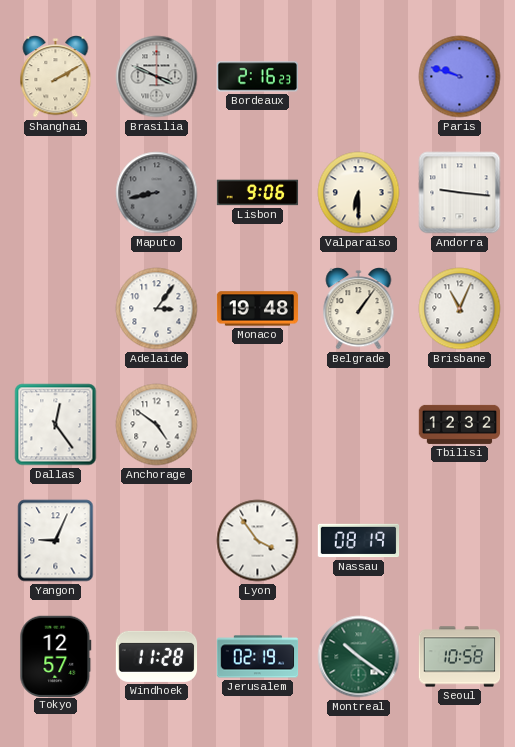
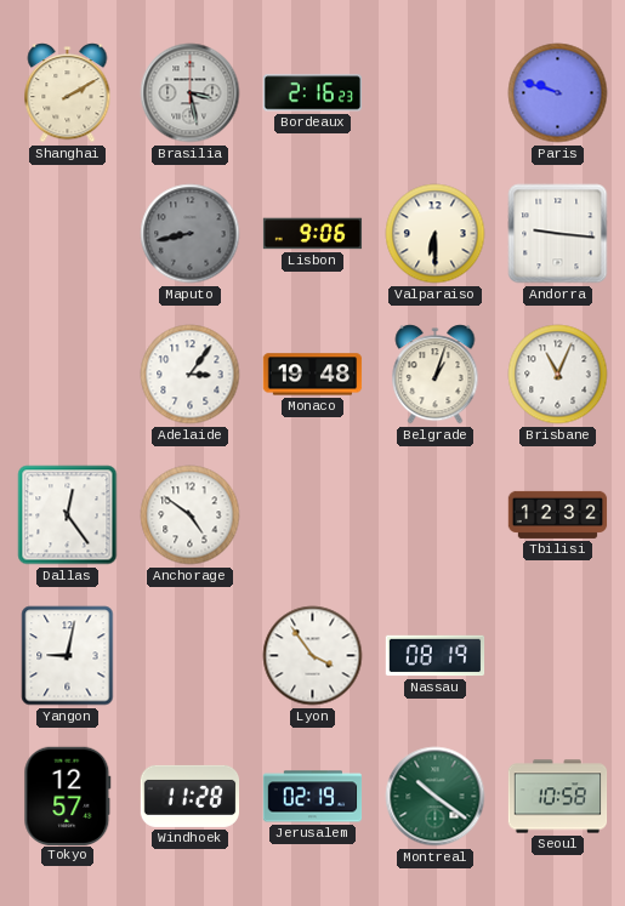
Brasilia: 3:49 -> 3:28
Belgrade: 1:06 -> 1:03
Yangon: 9:04 -> 9:02
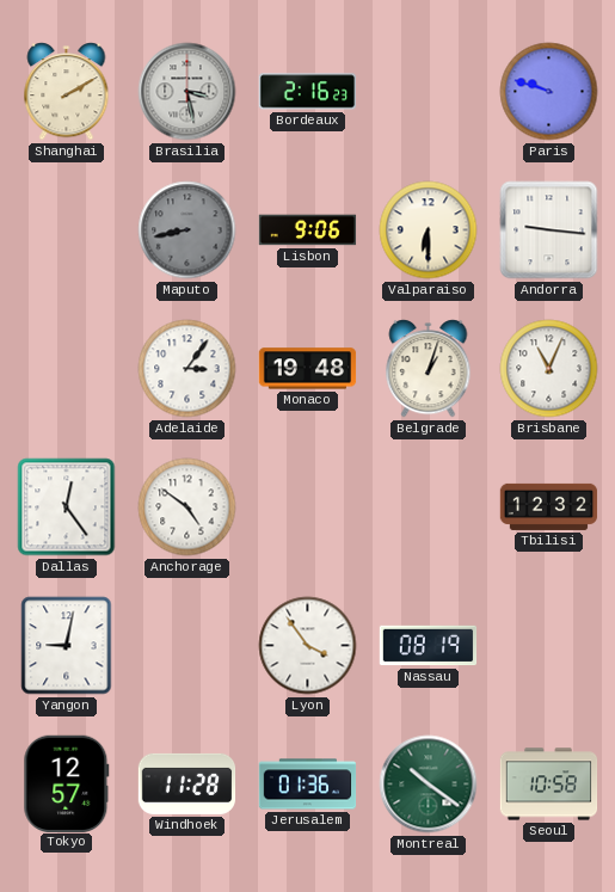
Jerusalem: 02:19 -> 01:36
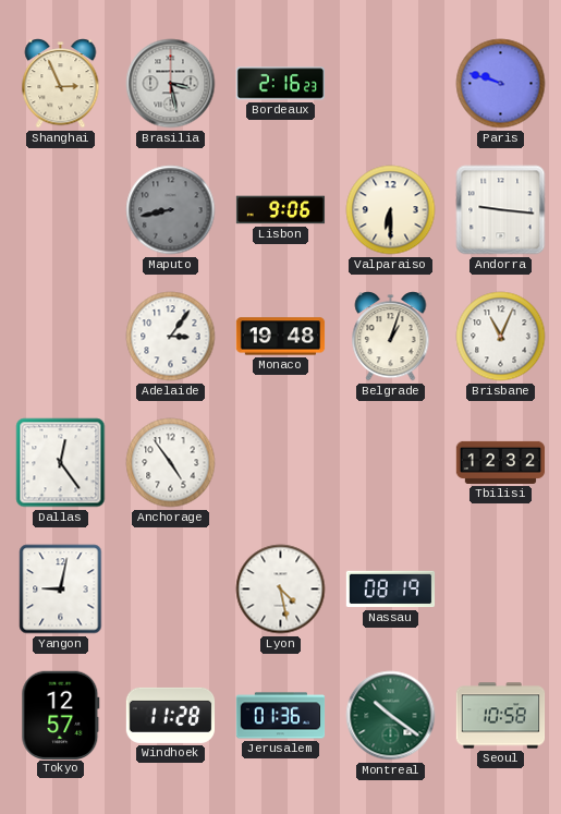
Shanghai: 2:10 -> 2:56
Anchorage: 4:51 -> 4:54
Lyon: 3:54 -> 4:28
